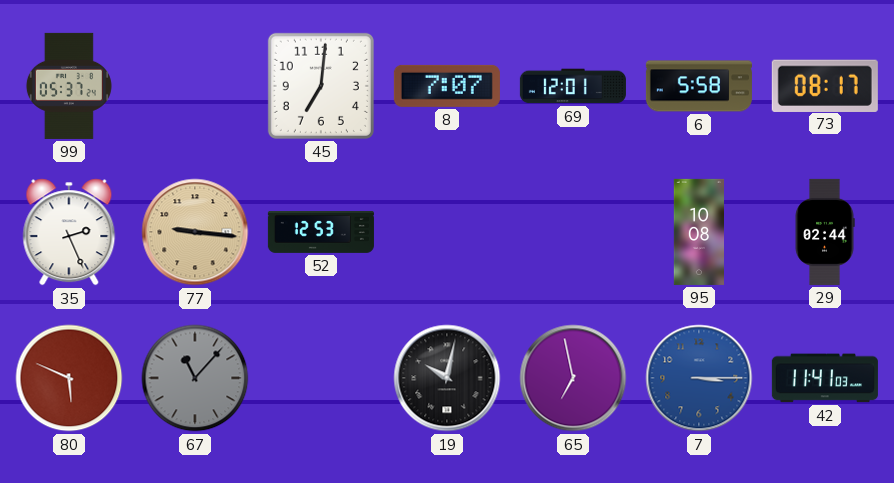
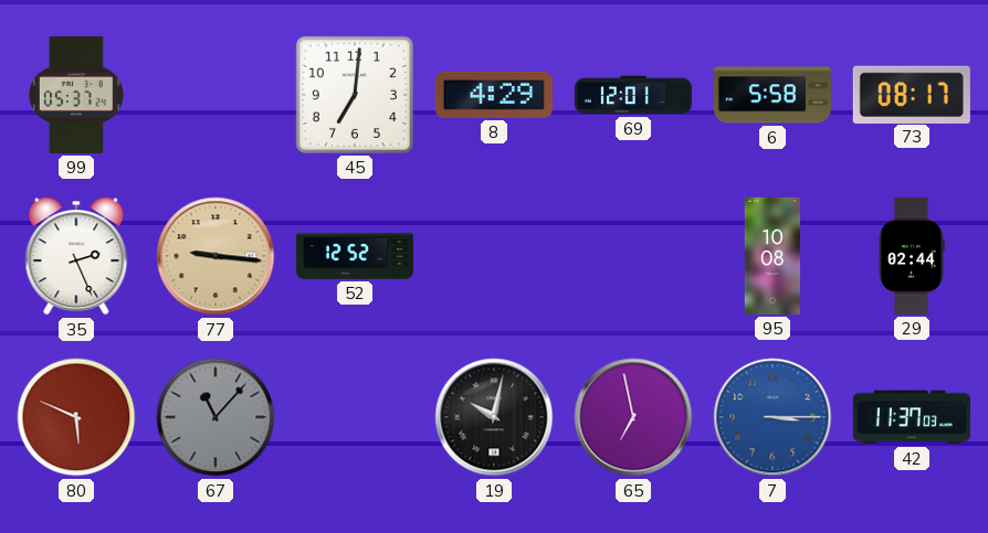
8: 7:07 -> 4:29
52: 12:53 -> 12:52
42: 11:41 -> 11:37
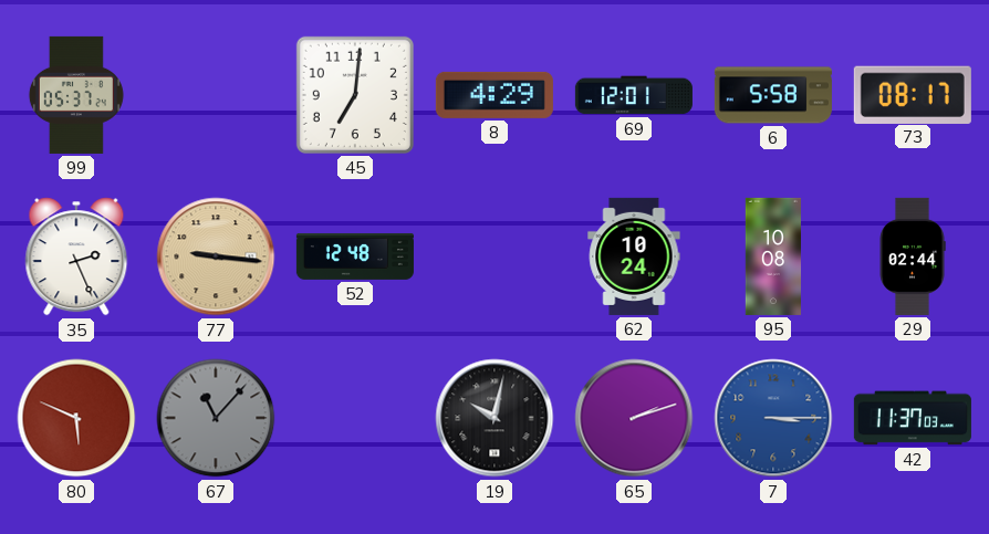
52: 12:52 -> 12:48
62: none -> 10:24
65: 6:58 -> 2:12
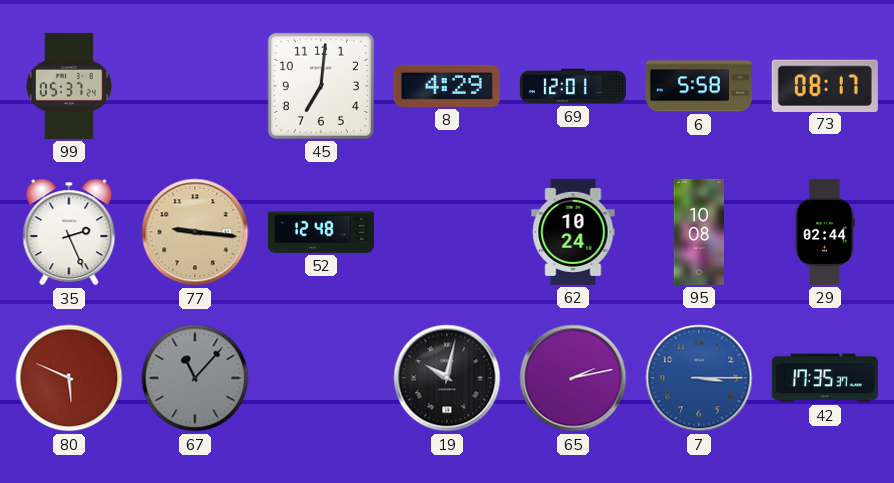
65: 2:12 -> 2:13
42: 11:37 -> 17:35
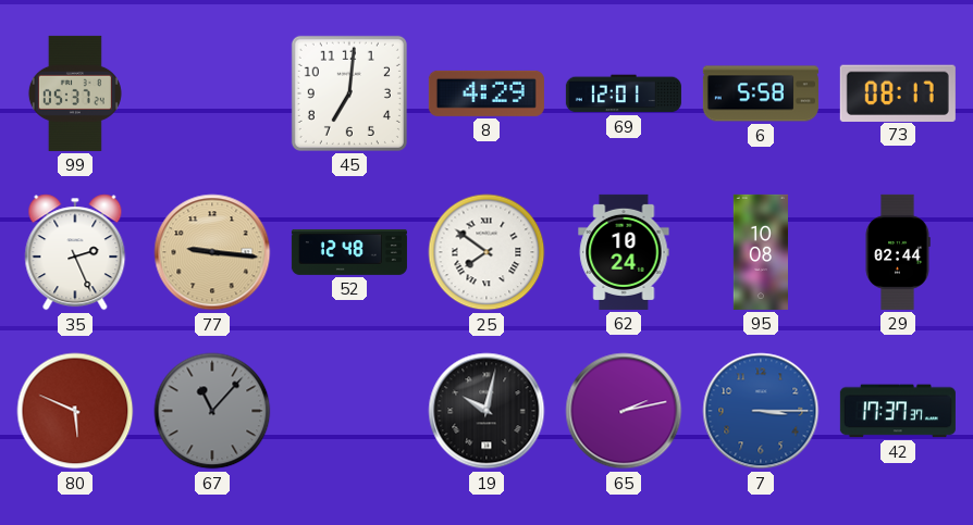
25: none -> 7:51
42: 17:35 -> 17:37
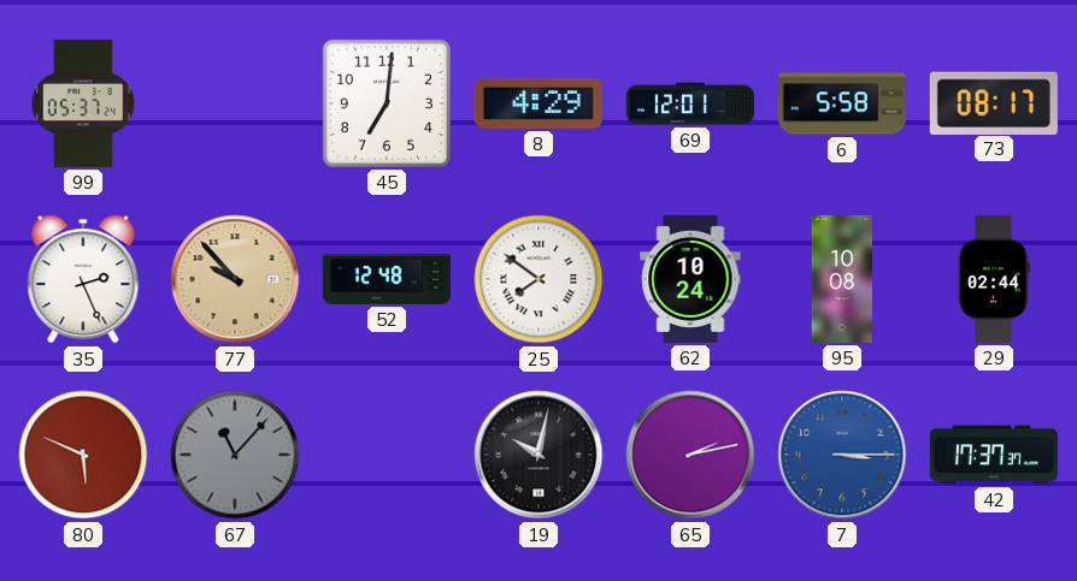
77: 9:16 -> 9:53
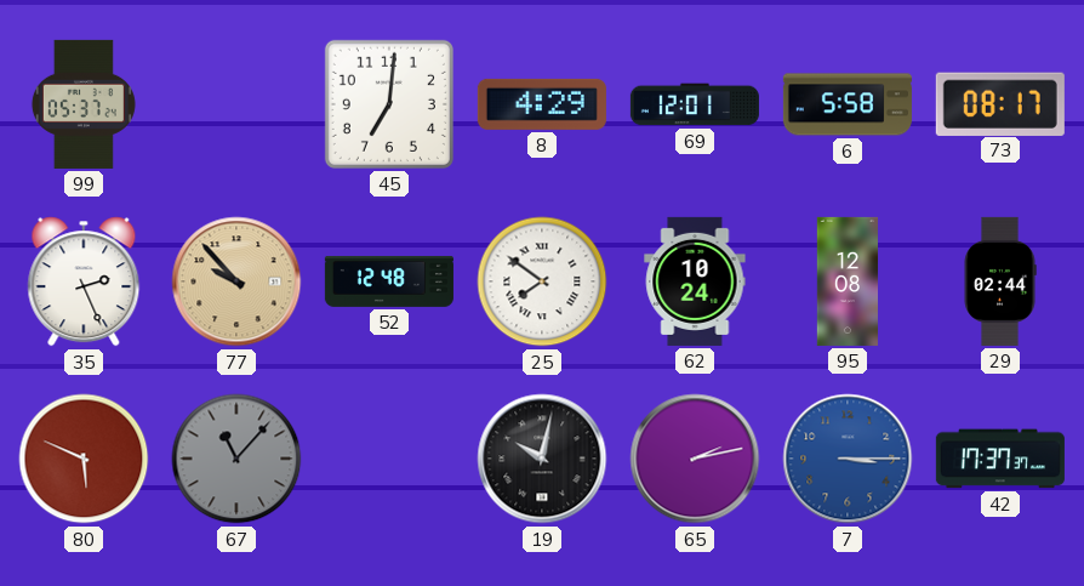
95: 10:08 -> 12:08
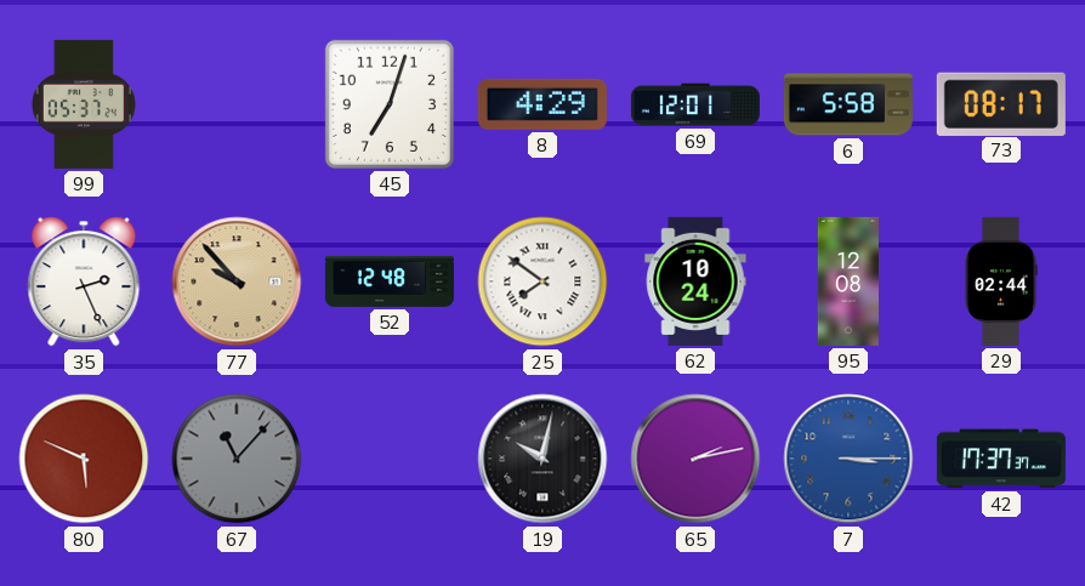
45: 7:01 -> 7:03
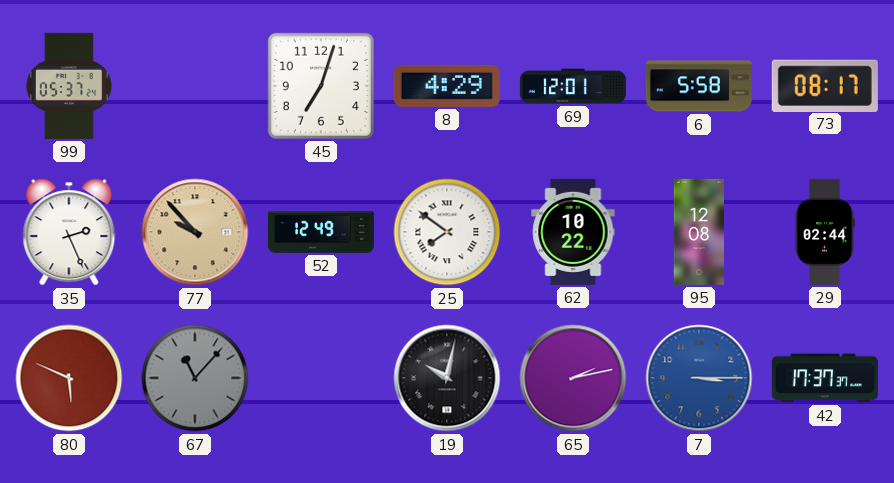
52: 12:48 -> 12:49
62: 10:24 -> 10:22
